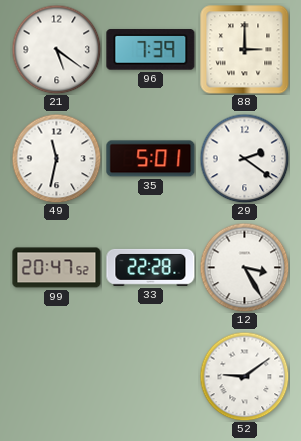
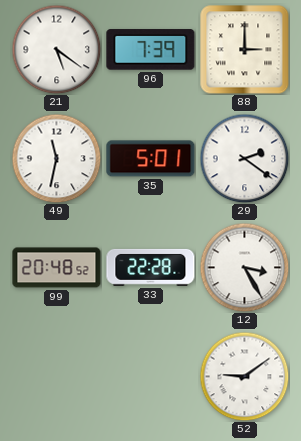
99: 20:47 -> 20:48
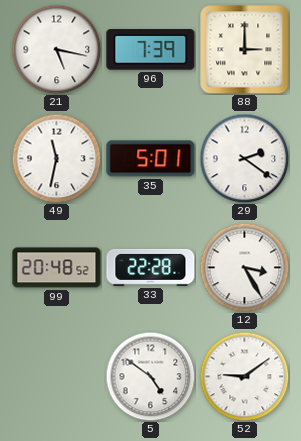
21: 5:21 -> 5:17
5: none -> 4:51
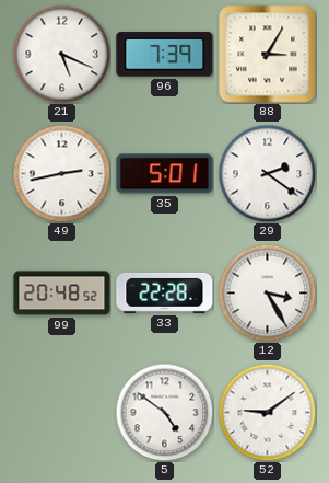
21: 5:17 -> 5:19
88: 3:00 -> 3:05
49: 11:32 -> 2:43
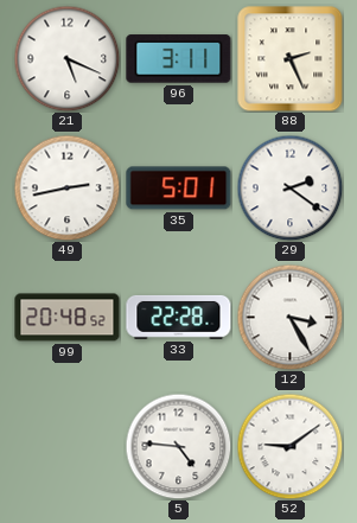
96: 7:39 -> 3:11
88: 3:05 -> 2:26
5: 4:51 -> 4:46
